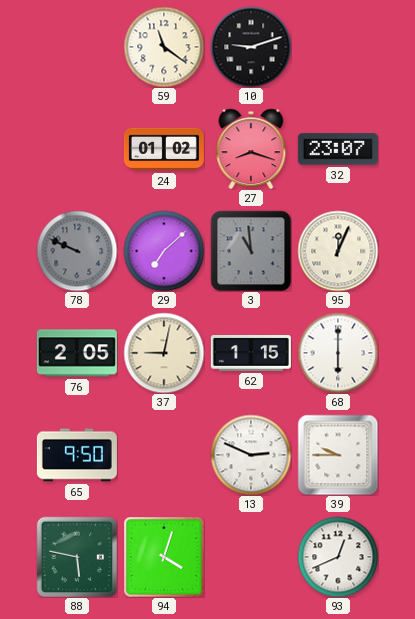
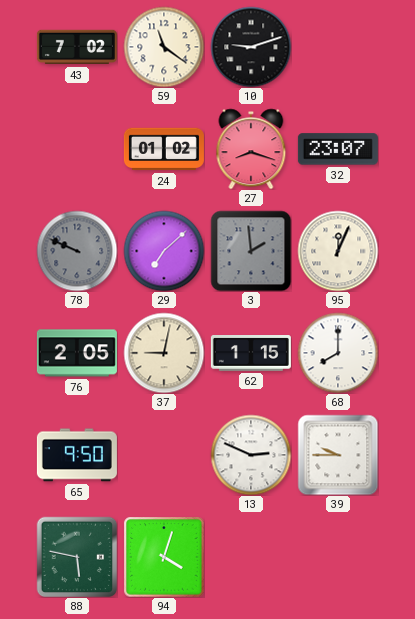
43: none -> 7:02
3: 10:59 -> 1:59
68: 6:00 -> 8:00
93: 12:41 -> none
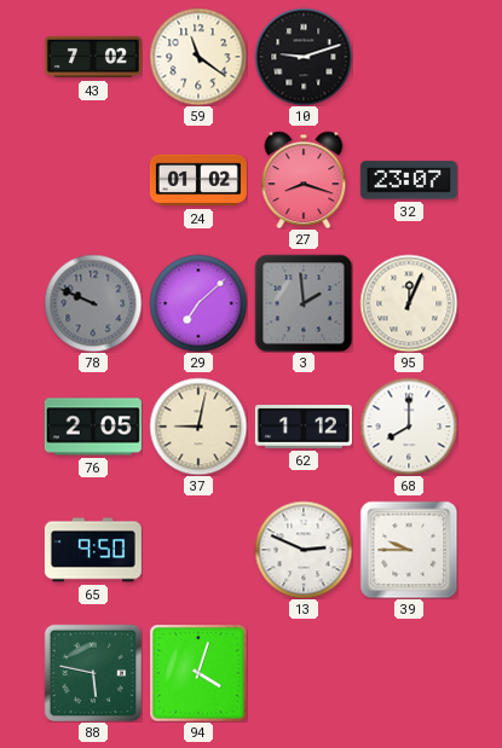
62: 1:15 -> 1:12
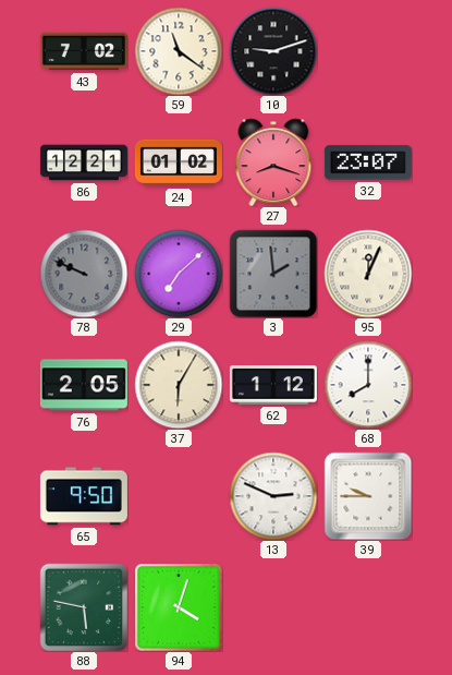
86: none -> 12:21
37: 9:02 -> 6:05
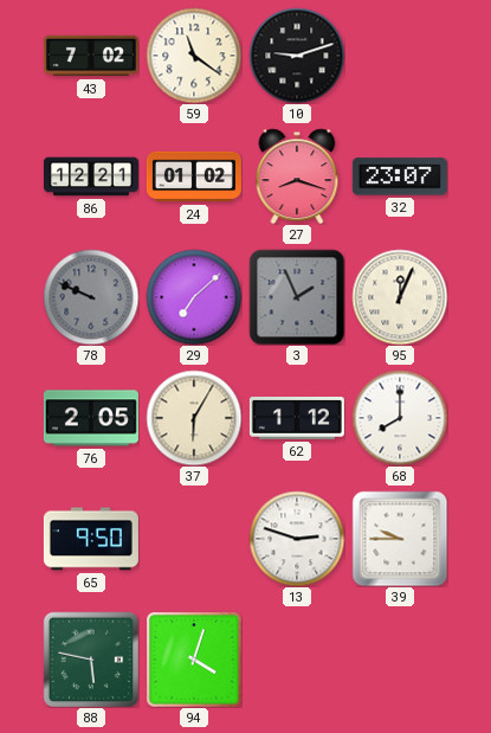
3: 1:59 -> 1:56
13: 2:49 -> 2:48
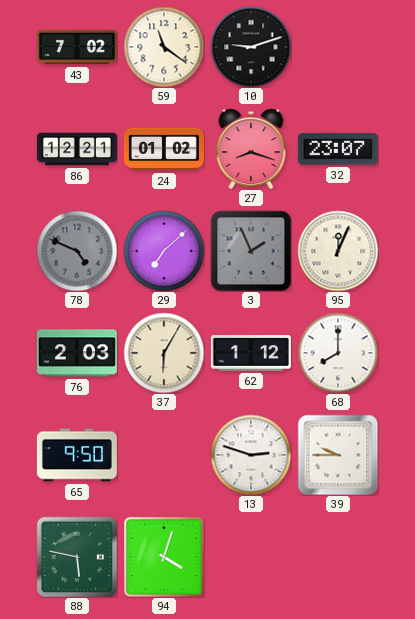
78: 9:49 -> 4:49
76: 2:05 -> 2:03
